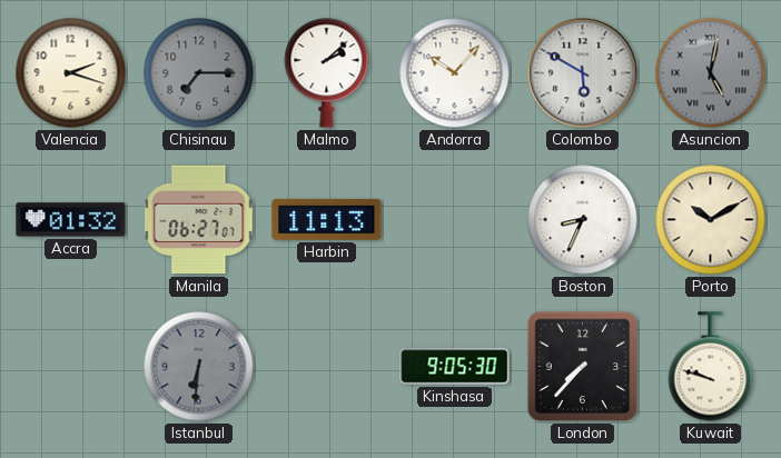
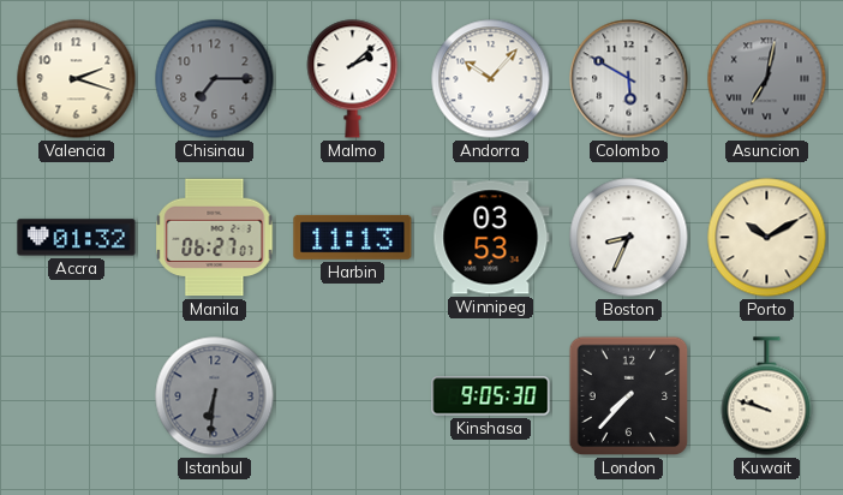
Asuncion: 5:02 -> 7:02
Winnipeg: none -> 03:53
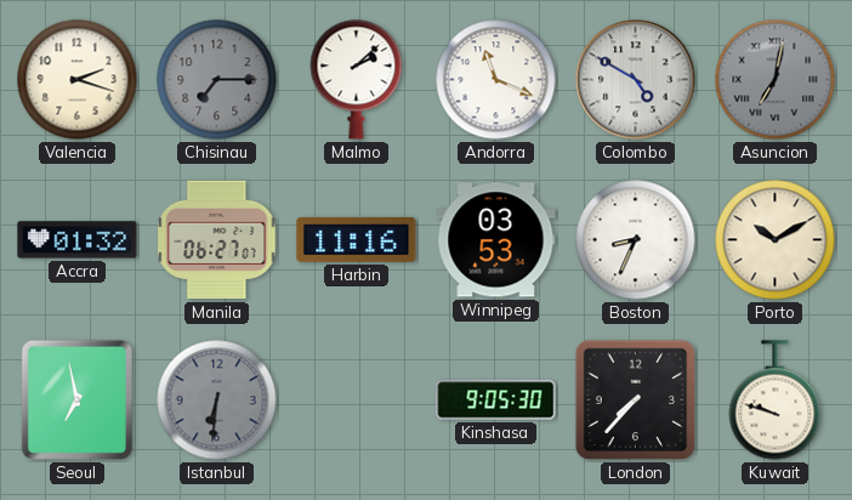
Andorra: 10:07 -> 11:19
Colombo: 5:50 -> 4:50
Harbin: 11:13 -> 11:16
Seoul: none -> 6:58
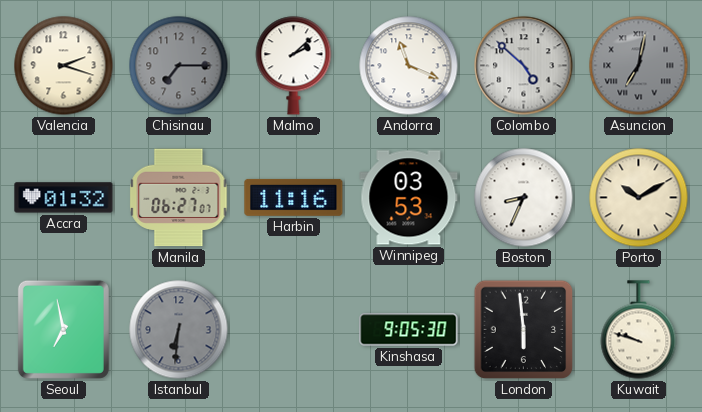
Colombo: 4:50 -> 4:52
London: 7:37 -> 5:59
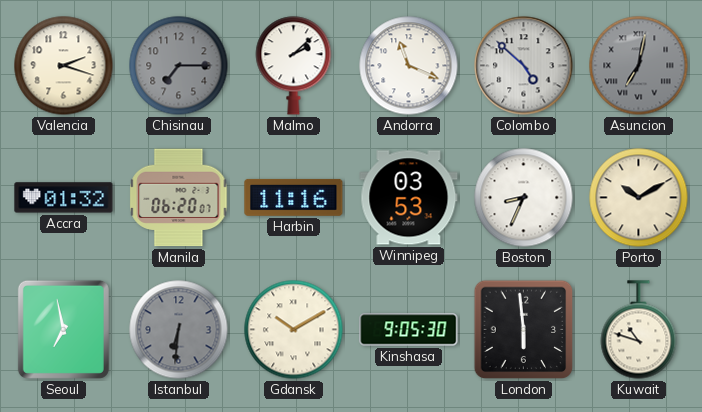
Manila: 06:27 -> 06:20
Gdansk: none -> 10:10
Kuwait: 9:48 -> 10:48
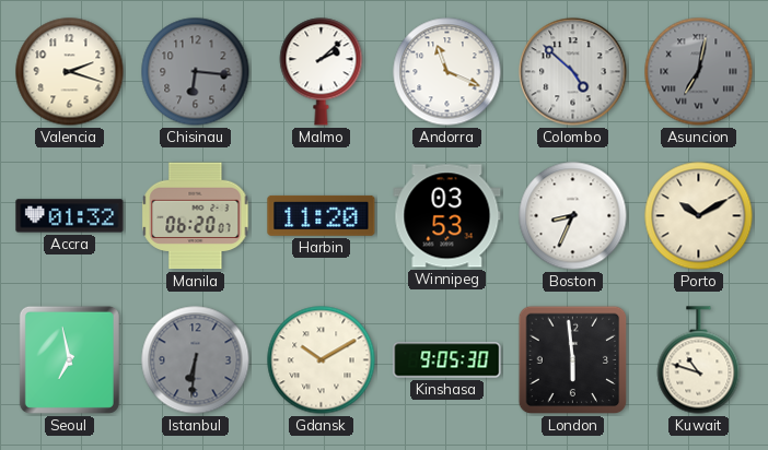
Chisinau: 7:15 -> 6:16
Harbin: 11:16 -> 11:20
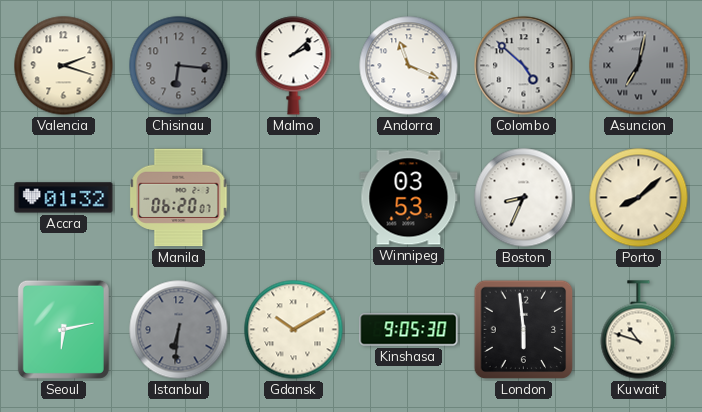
Harbin: 11:20 -> none
Porto: 10:10 -> 8:08
Seoul: 6:58 -> 6:13
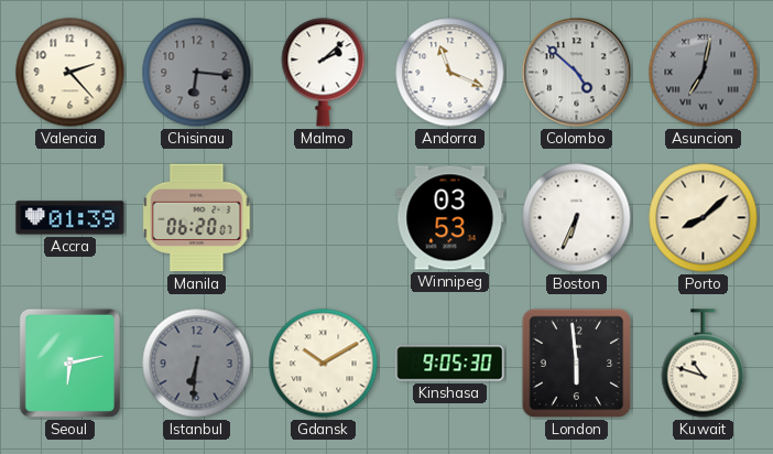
Valencia: 2:18 -> 2:23
Accra: 01:32 -> 01:39
Boston: 8:34 -> 6:34
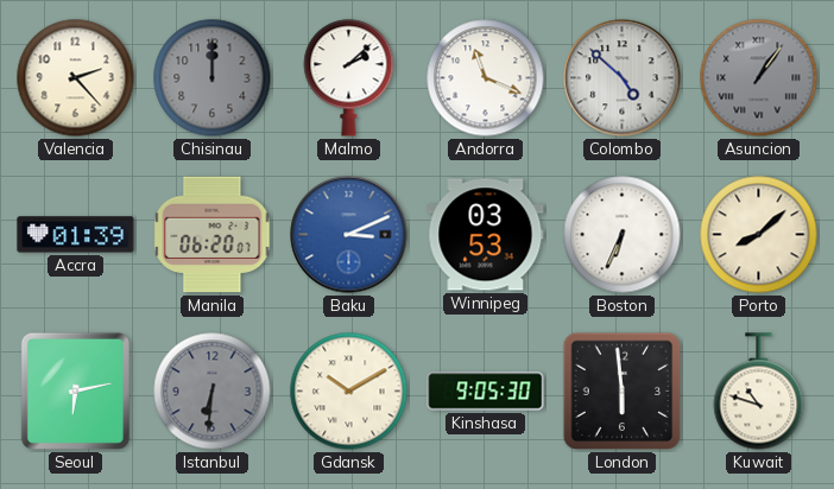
Chisinau: 6:16 -> 12:00
Asuncion: 7:02 -> 1:06
Baku: none -> 3:11
